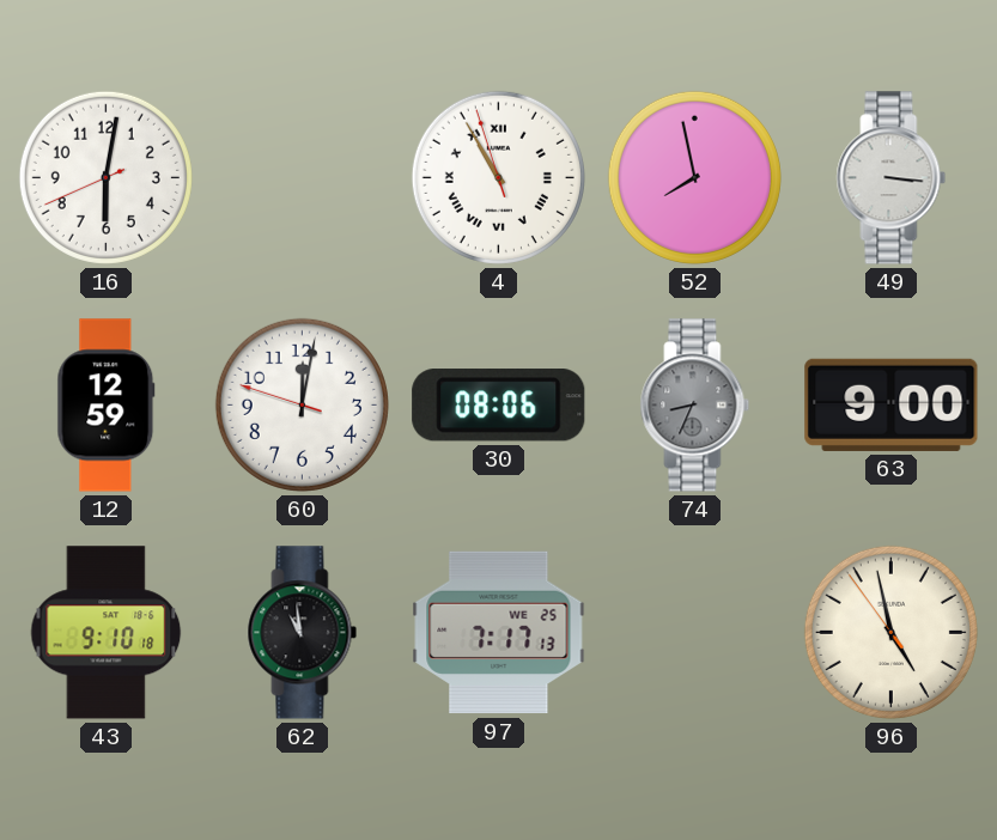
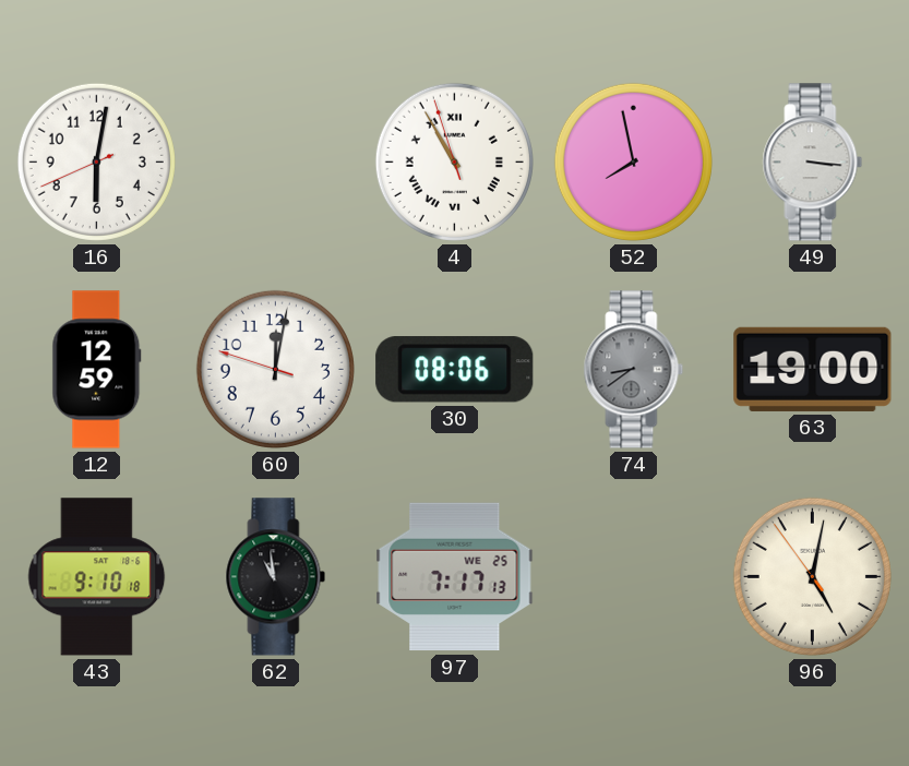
74: 8:34 -> 8:39
63: 9:00 -> 19:00
96: 4:57 -> 5:01
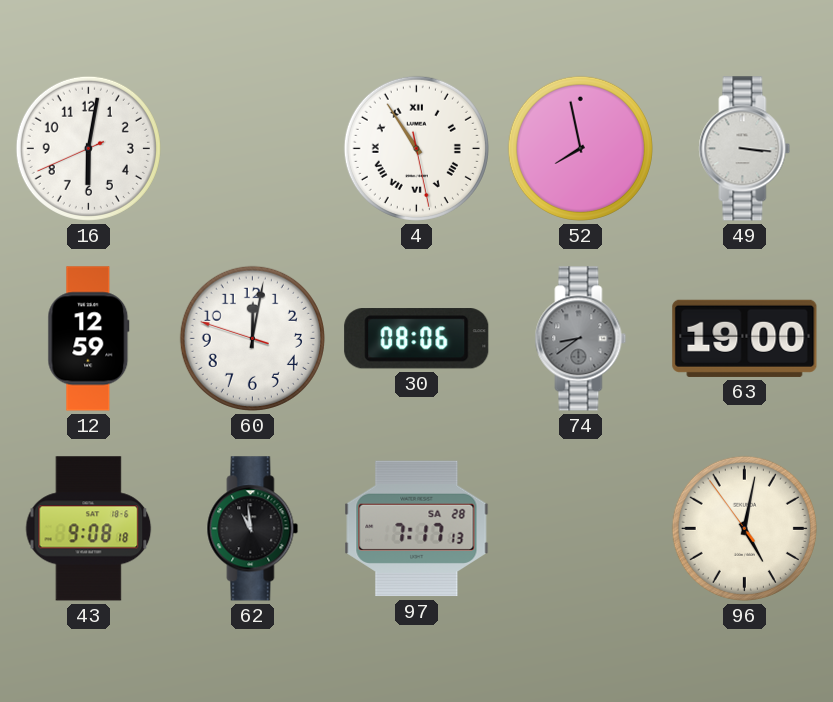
4: 10:54:57 -> 10:54:28
43: 9:10 -> 9:08
97 date: WE 25 -> SA 28
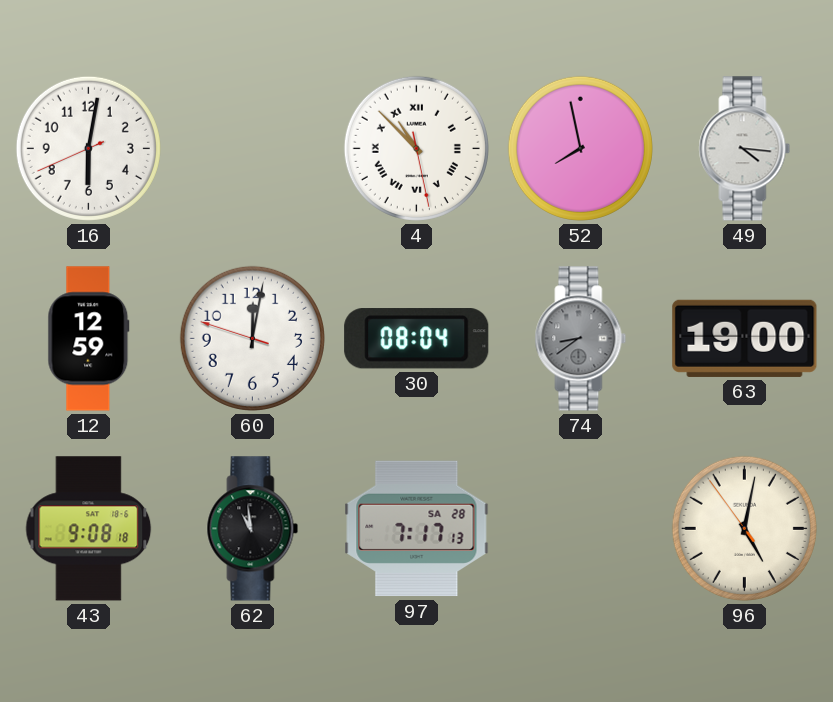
4: 10:54 -> 10:52
49: 3:16 -> 4:16
30: 08:06 -> 08:04
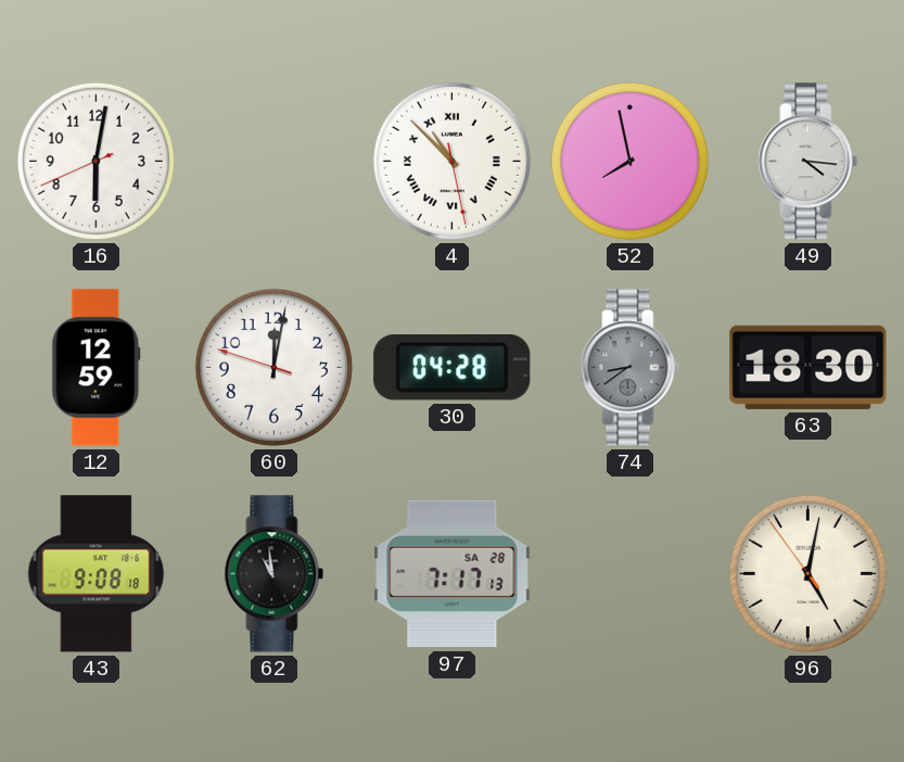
30: 08:04 -> 04:28
63: 19:00 -> 18:30
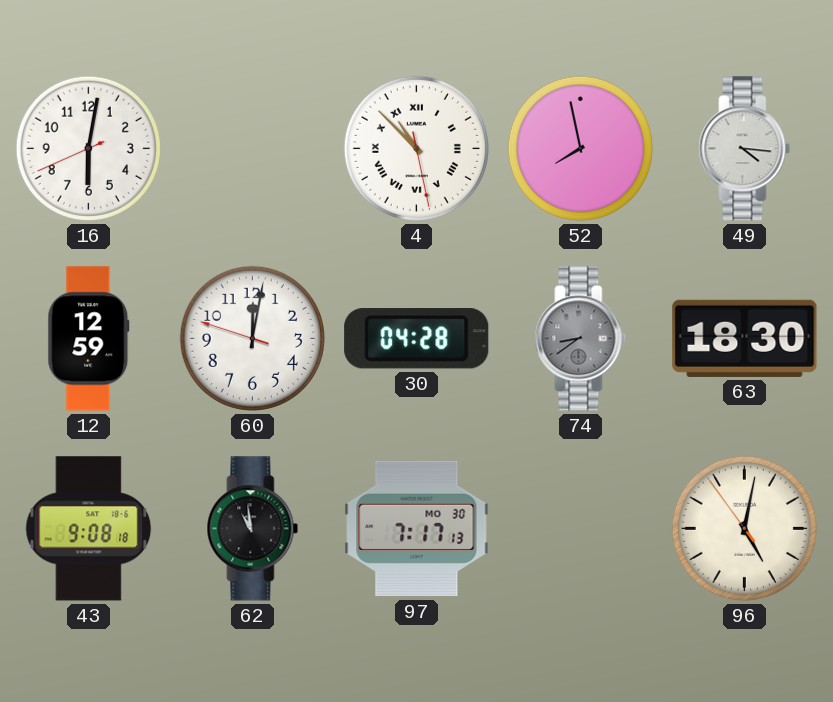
97 date: SA 28 -> MO 30
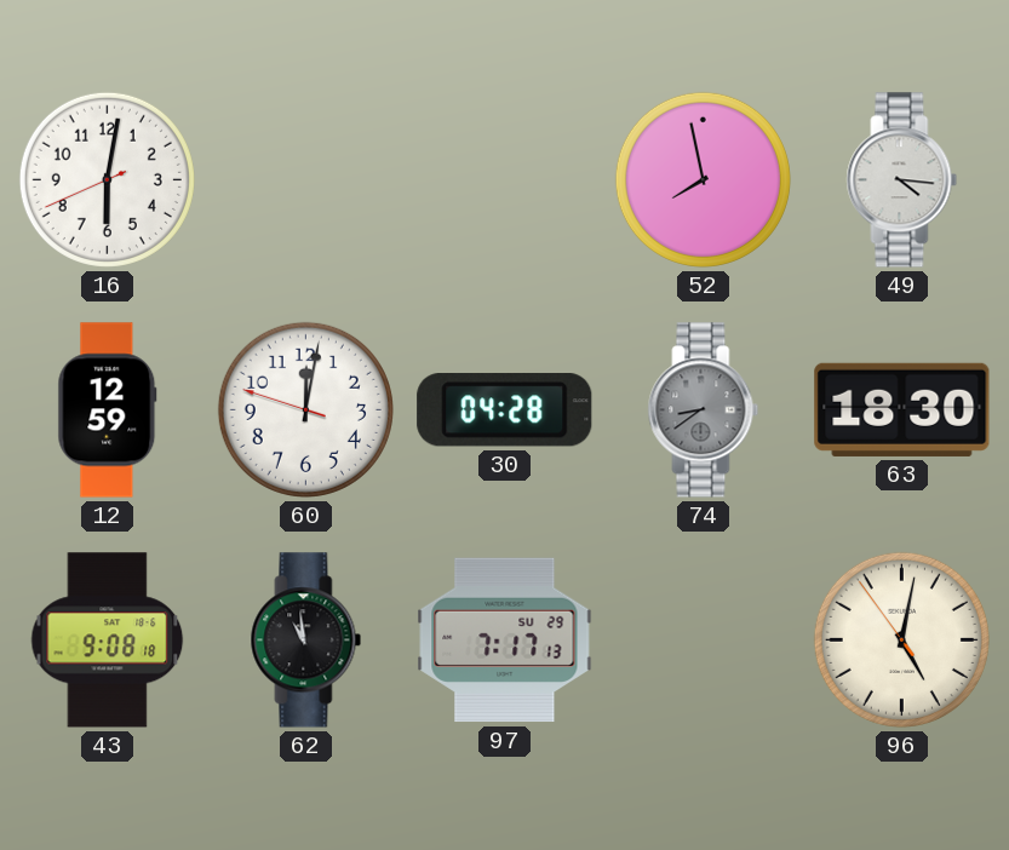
4: 10:52 -> none
97 date: MO 30 -> SU 29
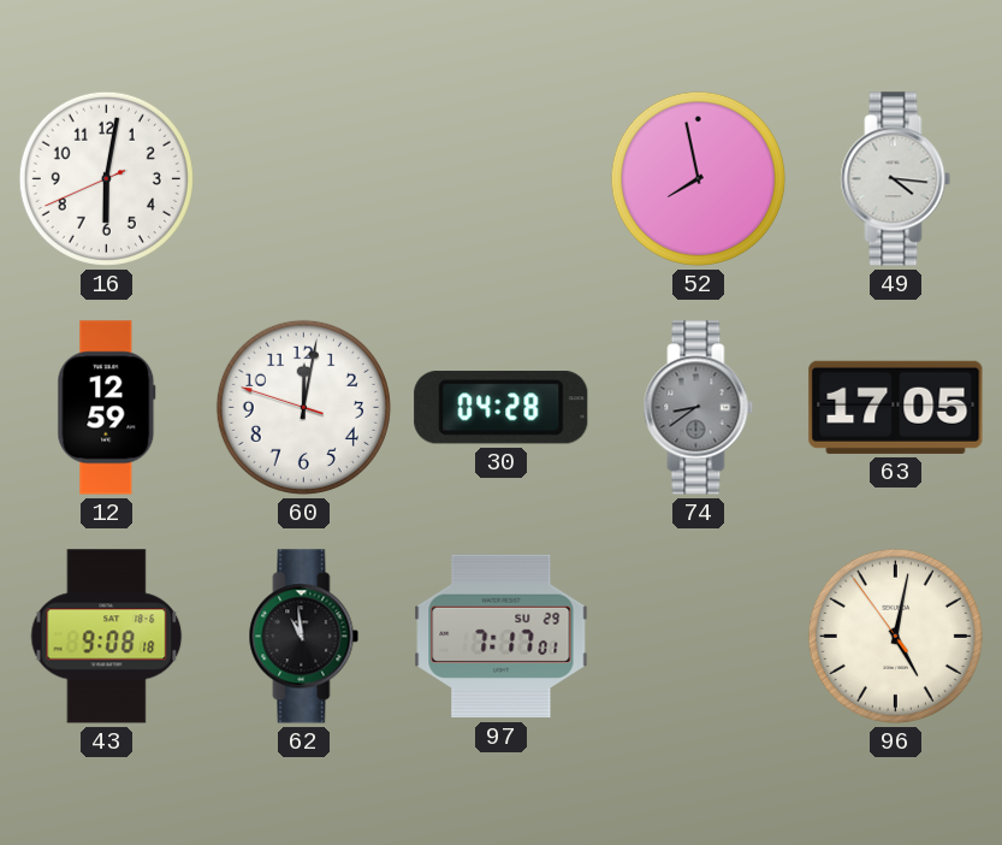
63: 18:30 -> 17:05
97: 7:17:13 -> 7:17:01
